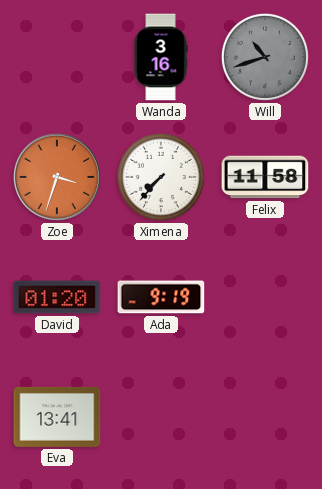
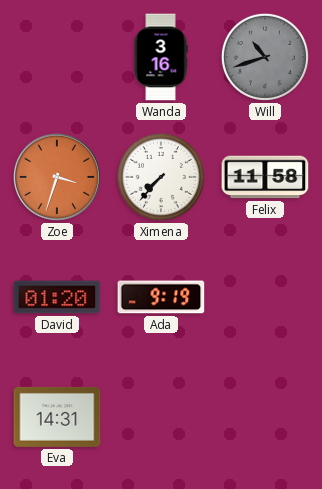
Eva: 13:41 -> 14:31
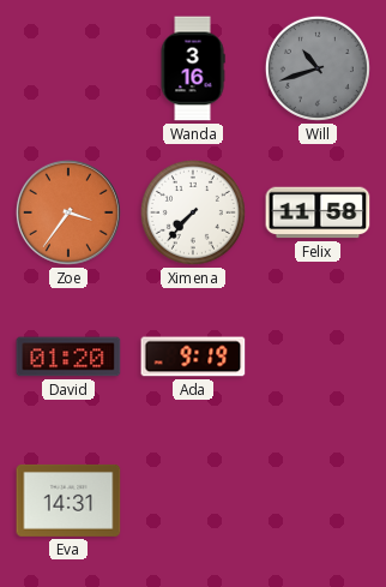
Zoe: 3:33 -> 3:36
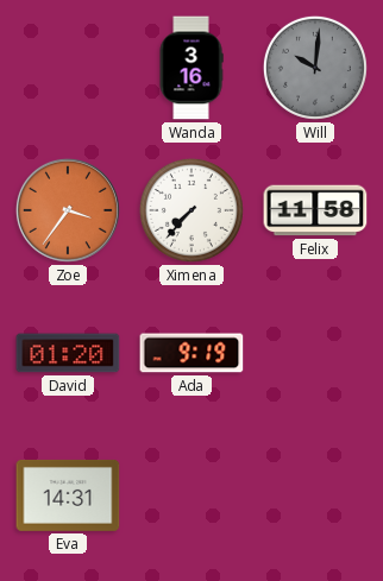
Will: 10:42 -> 10:01
